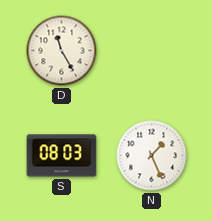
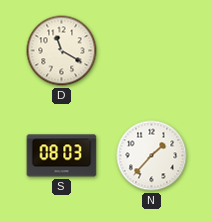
D: 11:25 -> 11:20
N: 1:26 -> 1:37
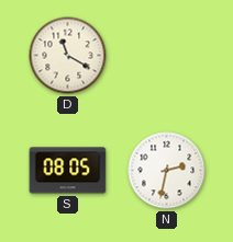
S: 08:03 -> 08:05
N: 1:37 -> 2:32
